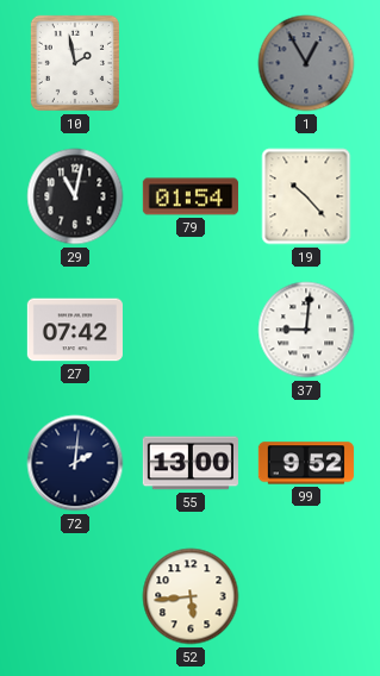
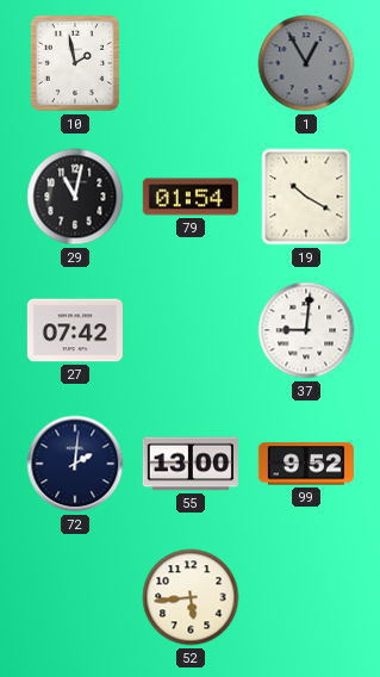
19: 10:23 -> 10:20
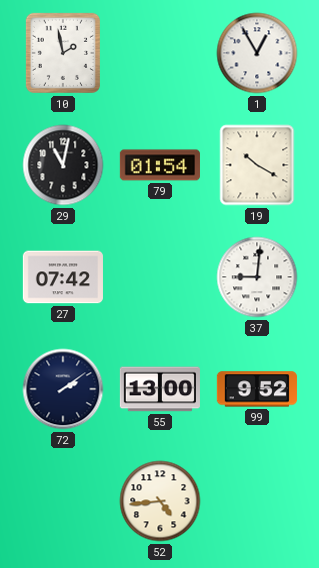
1 dial: grey -> white
72: 2:01 -> 2:09
52: 5:44 -> 4:44
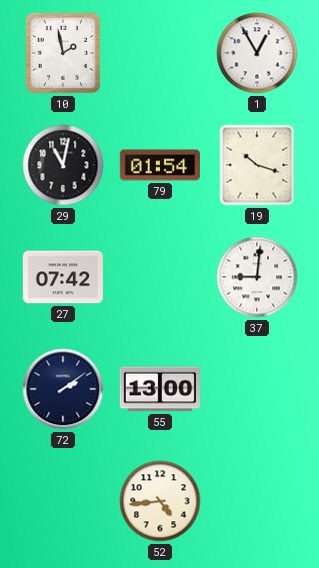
19: 10:20 -> 10:18
99: 9:52 -> none
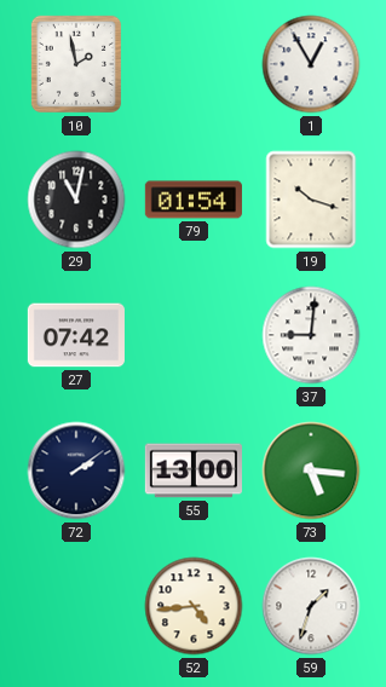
73: none -> 5:16
59: none -> 1:33
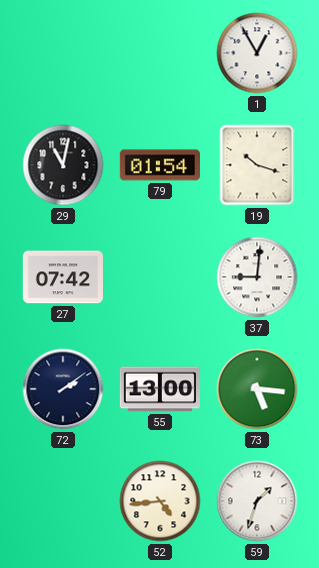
10: 1:58 -> none
